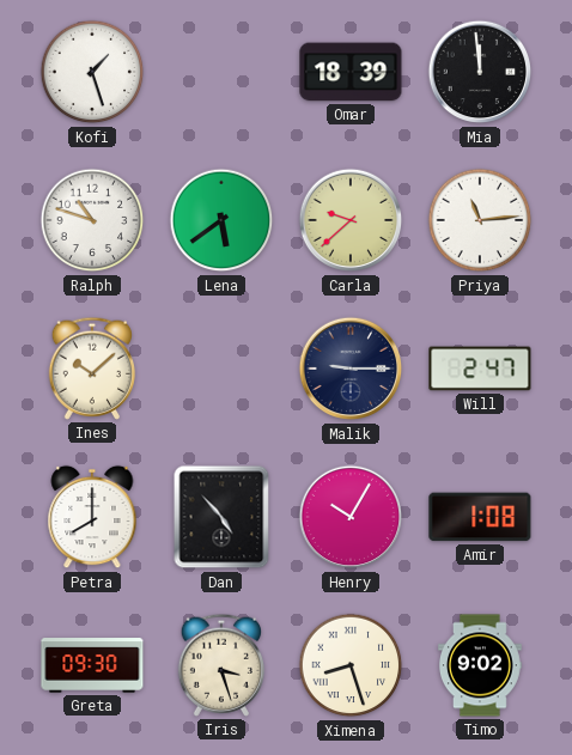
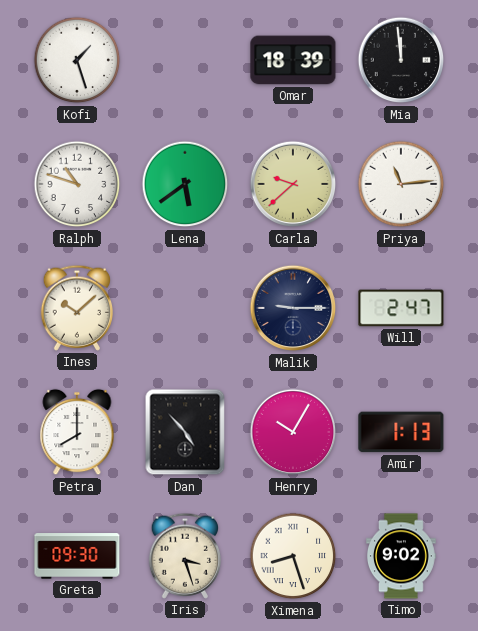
Amir: 1:08 -> 1:13
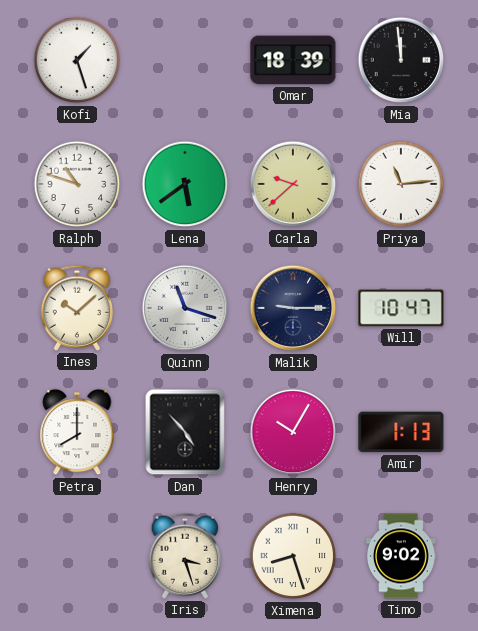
Quinn: none -> 11:18
Will: 2:47 -> 10:47
Greta: 09:30 -> none
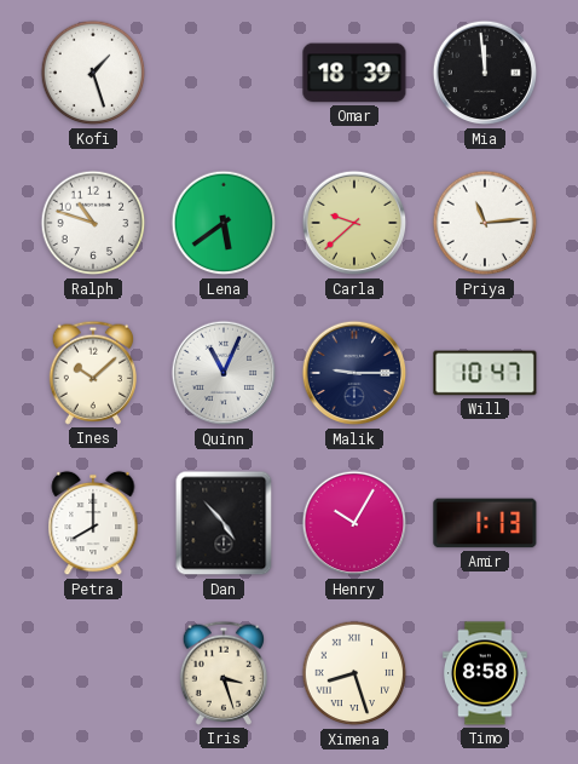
Quinn: 11:18 -> 11:04
Timo: 9:02 -> 8:58
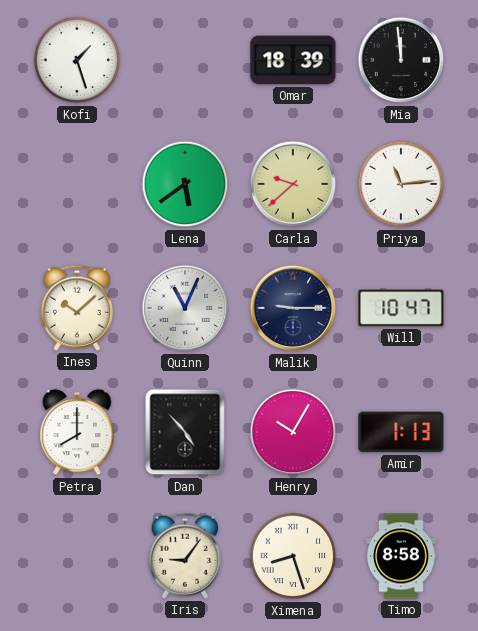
Ralph: 10:48 -> none
Iris: 3:27 -> 9:06
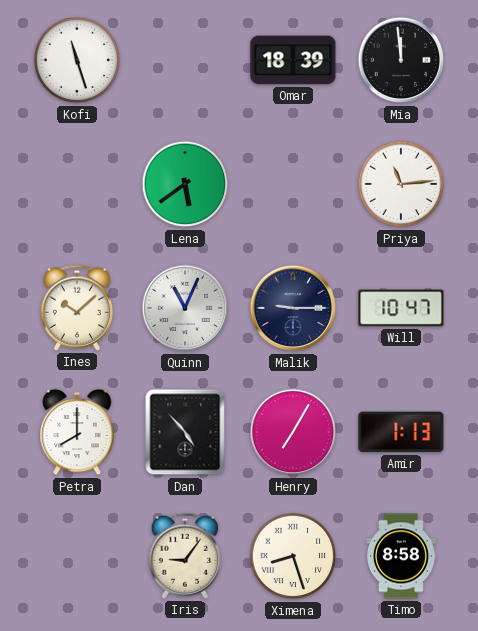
Kofi: 1:27 -> 11:27
Carla: 9:38 -> none
Henry: 10:05 -> 7:05
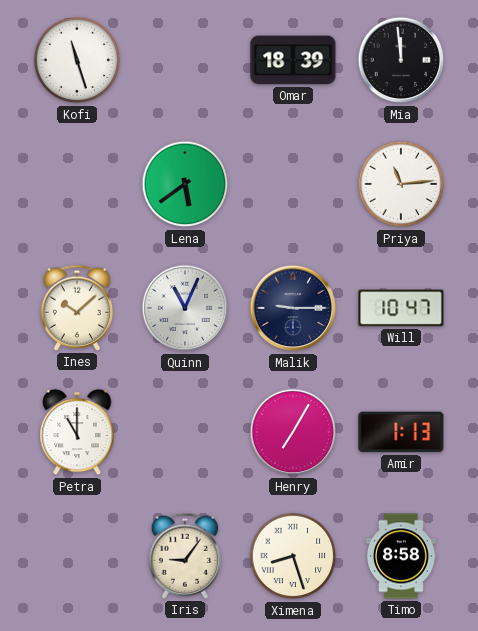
Petra: 8:00 -> 11:00
Dan: 4:53 -> none
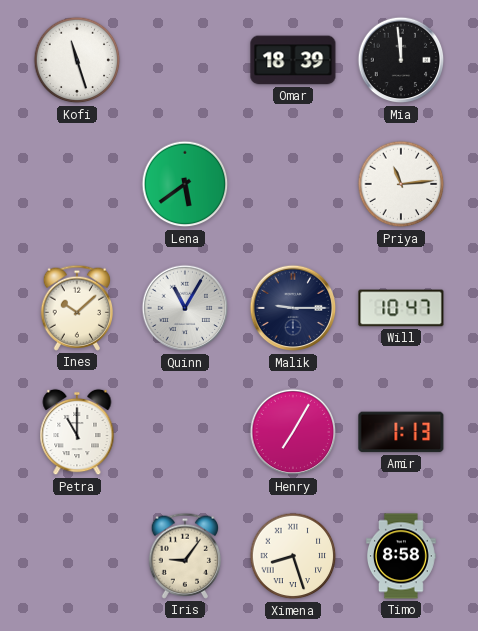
Quinn: 11:04 -> 11:05
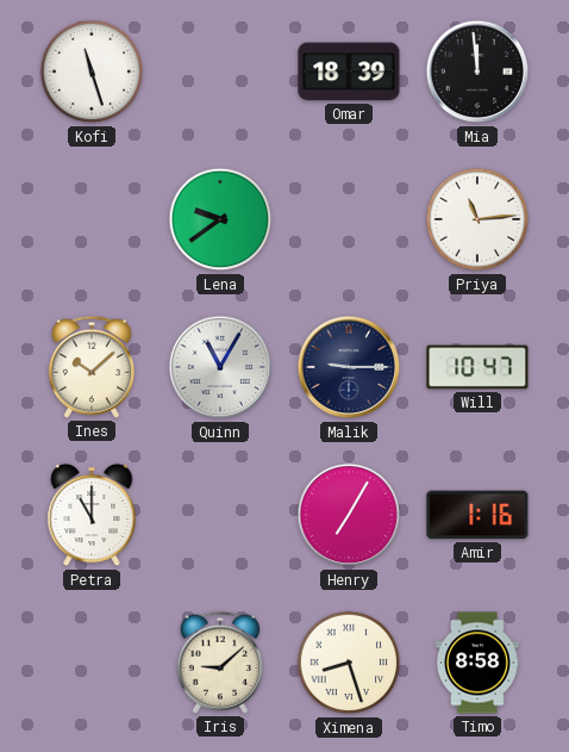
Lena: 5:39 -> 9:39
Amir: 1:13 -> 1:16
Iris: 9:06 -> 9:08
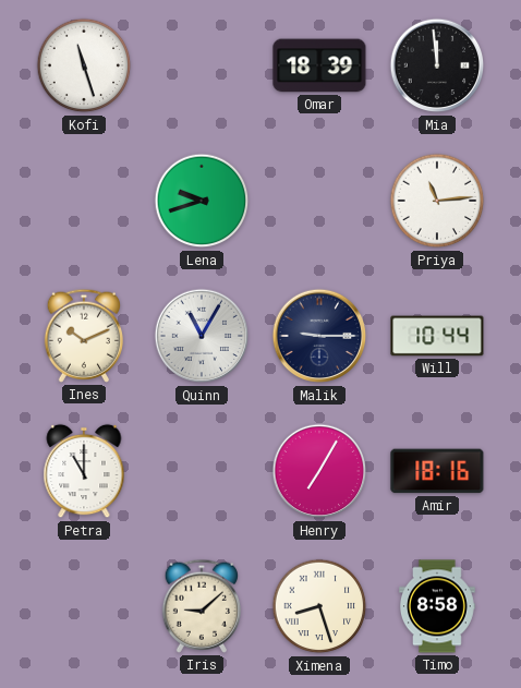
Lena: 9:39 -> 9:42
Ines: 10:08 -> 10:11
Will: 10:47 -> 10:44
Amir: 1:16 -> 18:16
